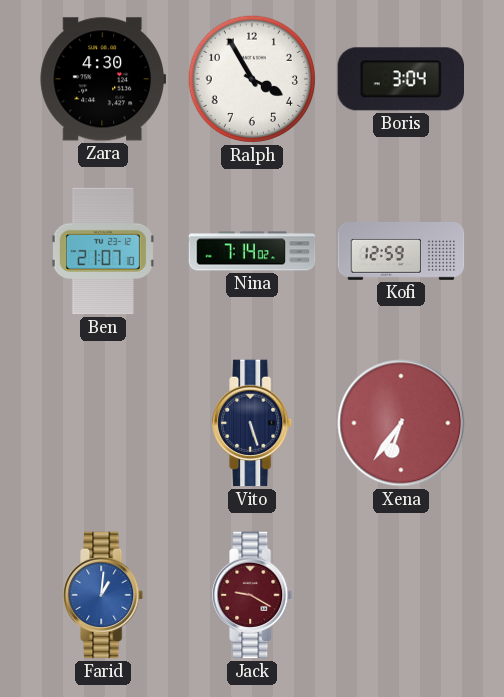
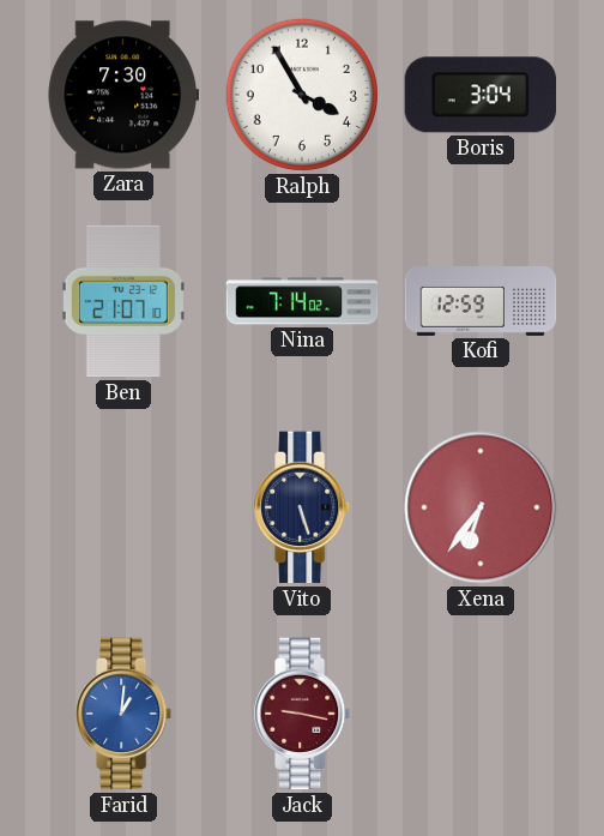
Zara: 4:30 -> 7:30
Jack: 9:20 -> 9:17
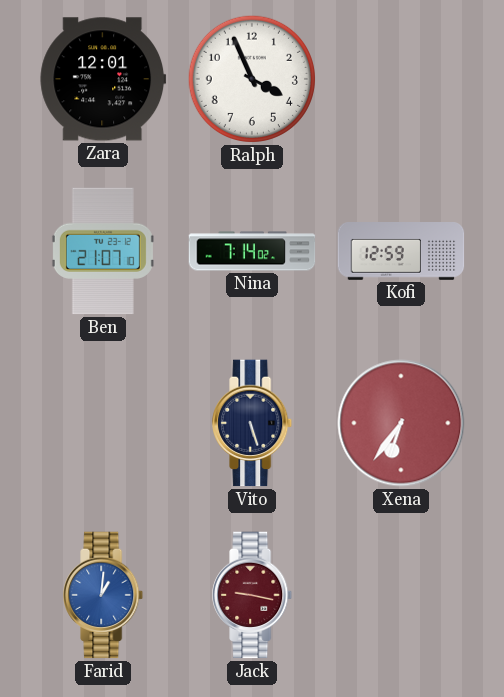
Zara: 7:30 -> 12:01
Ralph: 3:55 -> 3:56
Boris: 3:04 -> none
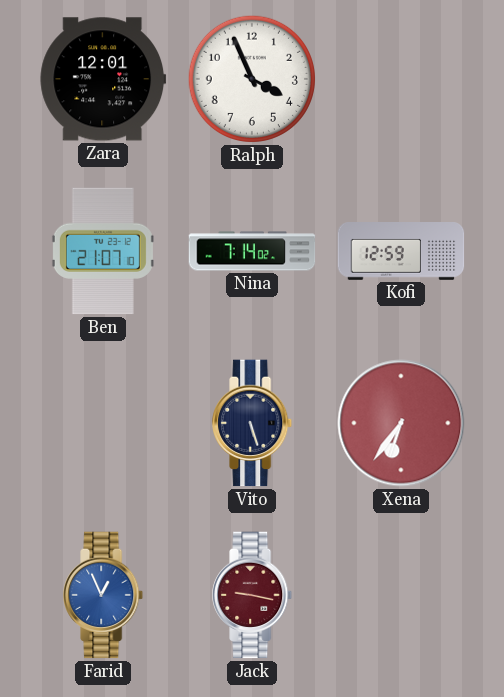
Farid: 1:01 -> 12:56
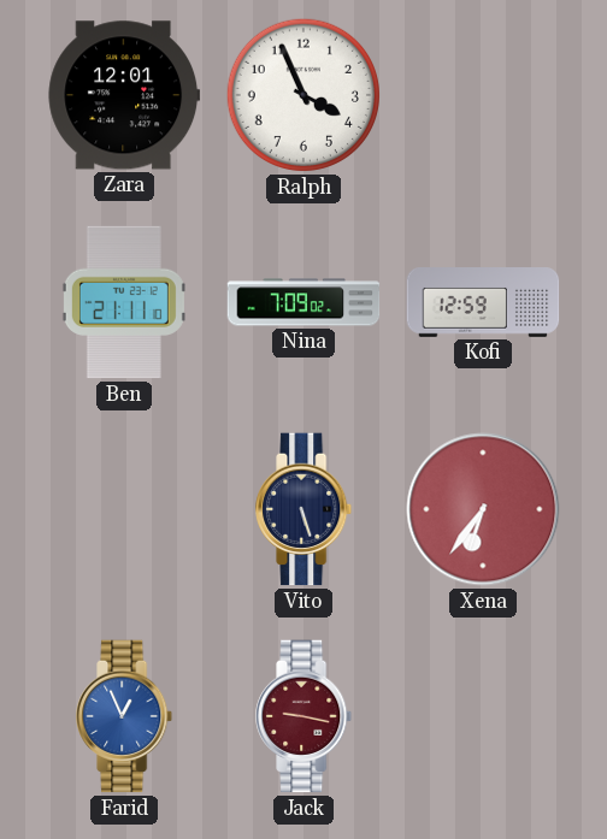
Ben: 21:07 -> 21:11
Nina: 7:14 -> 7:09
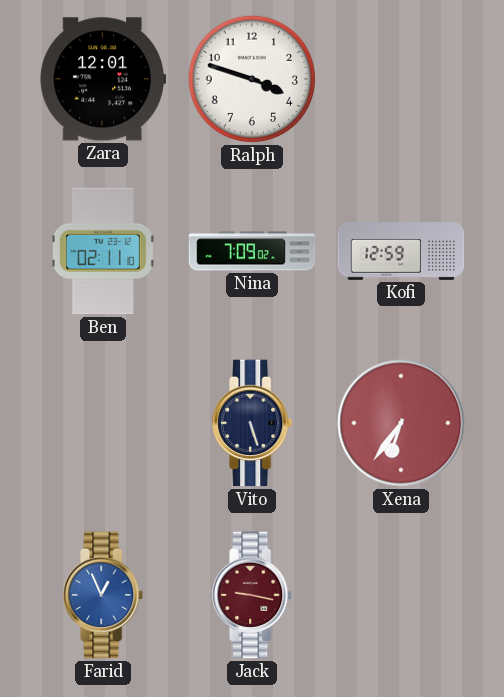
Ralph: 3:56 -> 3:48
Ben: 21:11 -> 02:11
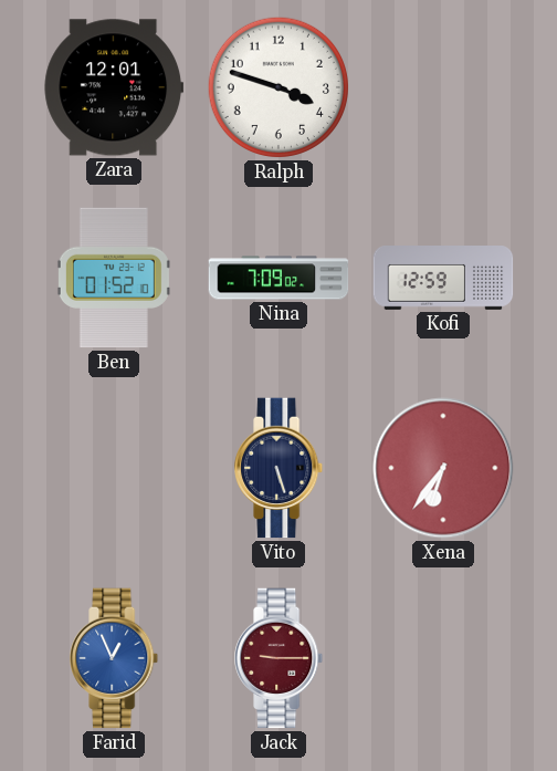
Ben: 02:11 -> 01:52
Jack: 9:17 -> 9:15
